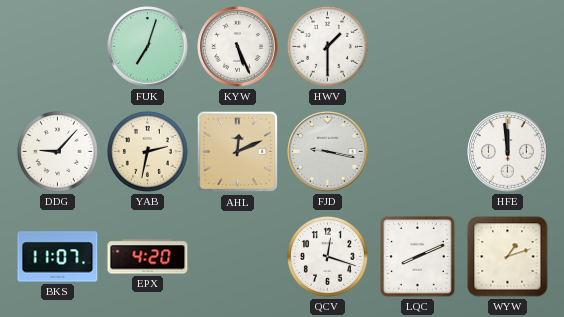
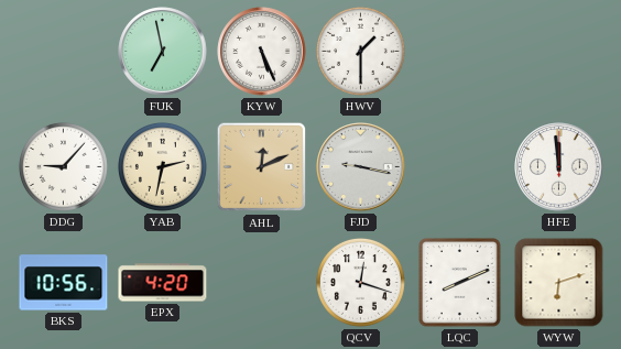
FUK: 7:03 -> 6:58
BKS: 11:07 -> 10:56
WYW: 1:12 -> 6:12
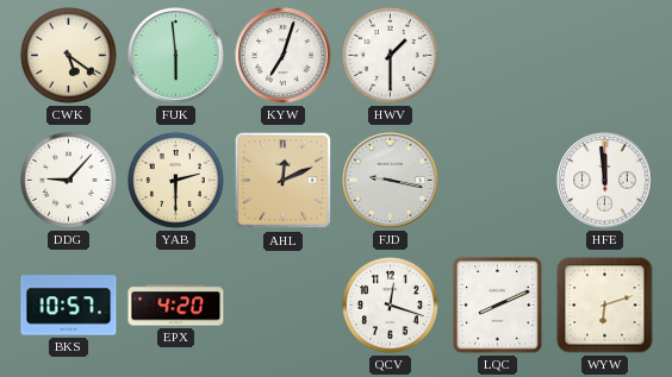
CWK: none -> 5:21
FUK: 6:58 -> 5:59
KYW: 5:26 -> 7:03
YAB: 2:32 -> 2:30
BKS: 10:56 -> 10:57
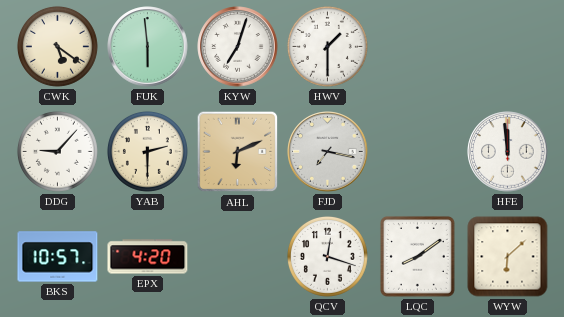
AHL: 12:11 -> 6:11
FJD: 9:17 -> 7:17
LQC: 8:11 -> 8:09
WYW: 6:12 -> 6:08
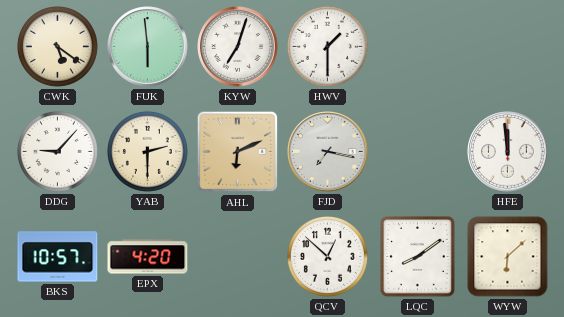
QCV: 12:18 -> 12:52
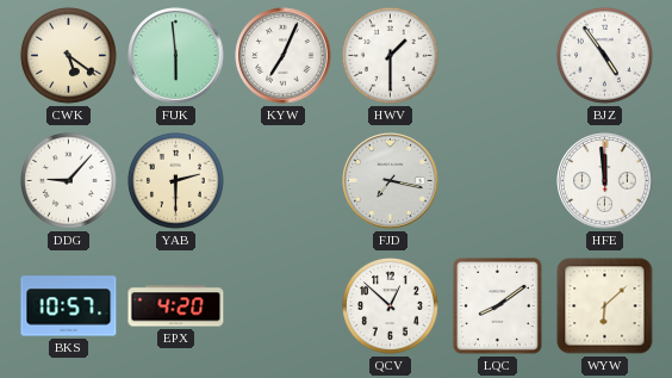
KYW: 7:03 -> 7:04
BJZ: none -> 4:54
AHL: 6:11 -> none
